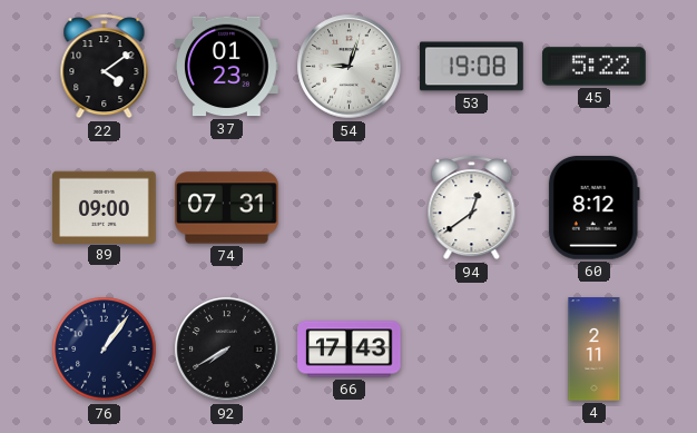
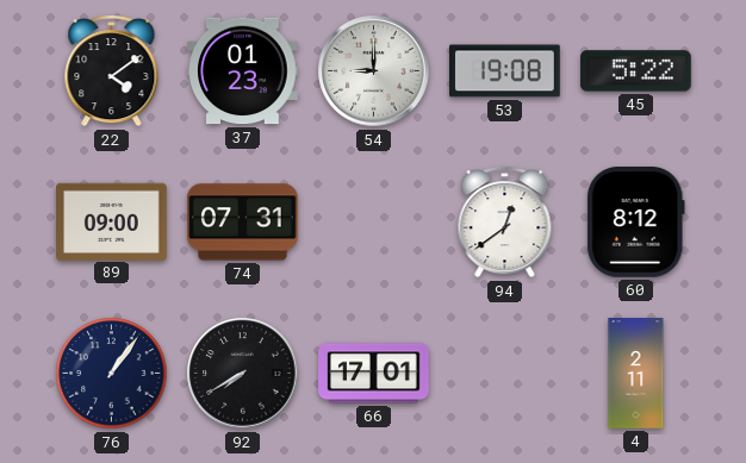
54: 9:03 -> 9:00
66: 17:43 -> 17:01
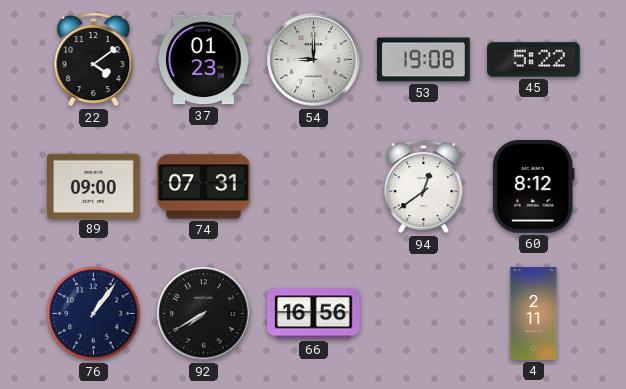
66: 17:01 -> 16:56
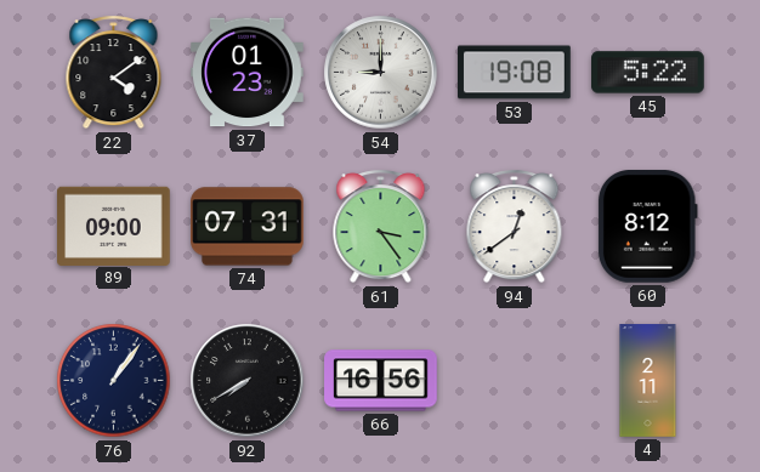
61: none -> 3:24
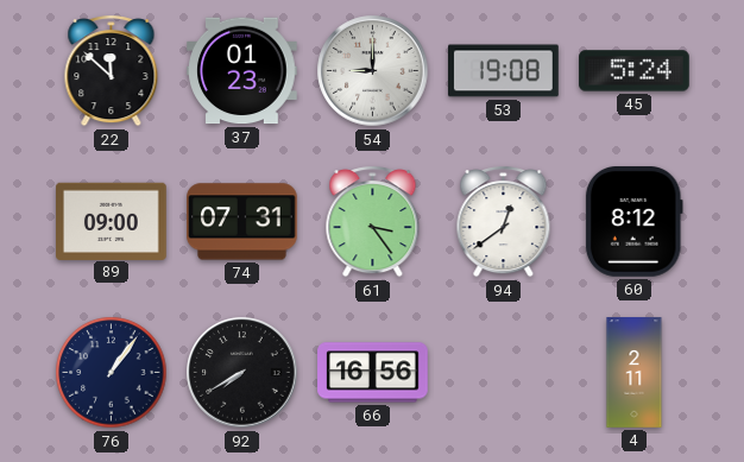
22: 4:09 -> 11:52
45: 5:22 -> 5:24
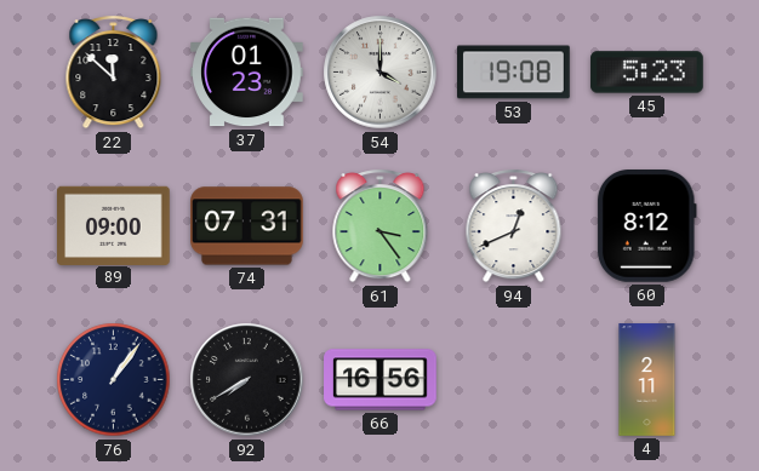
54: 9:00 -> 4:00
45: 5:24 -> 5:23
94: 12:39 -> 12:41
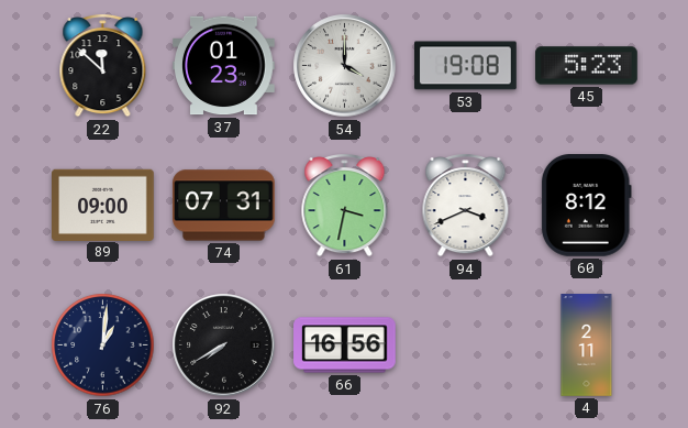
61: 3:24 -> 3:32
94: 12:41 -> 3:41
76: 1:06 -> 1:01
